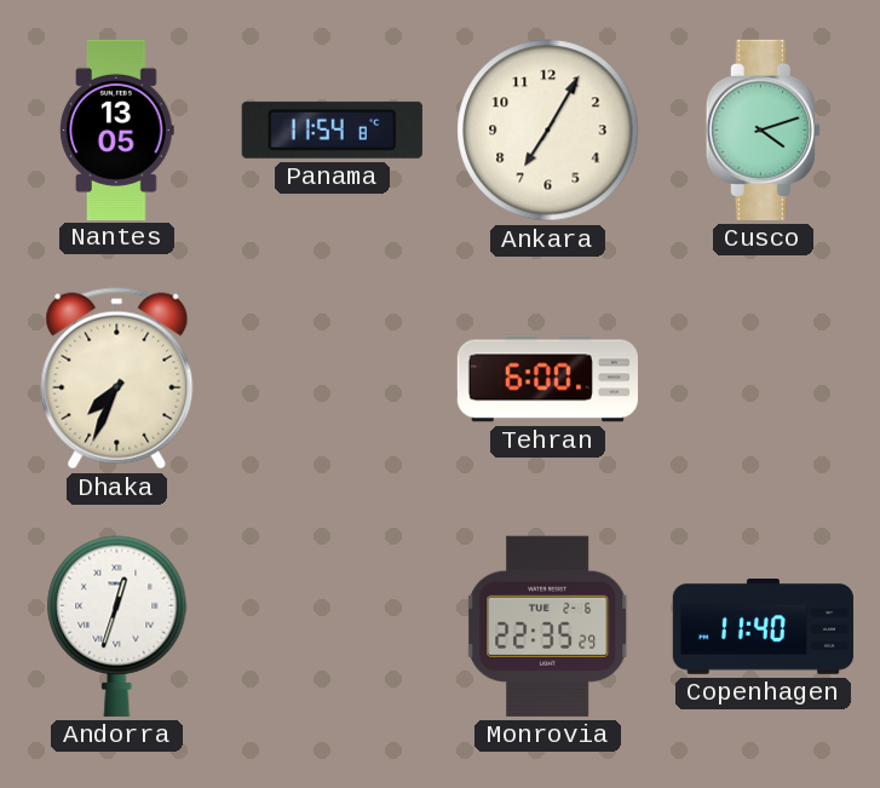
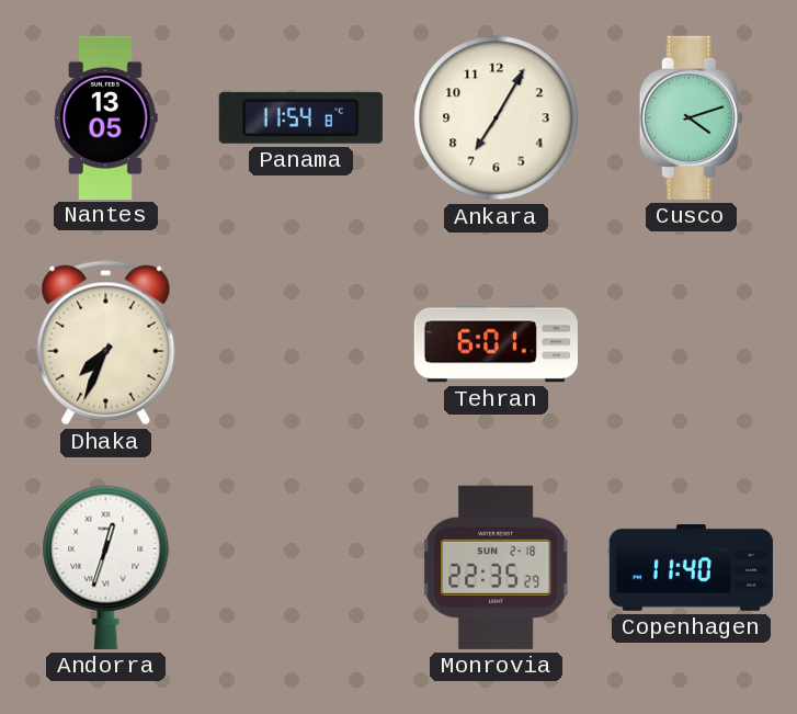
Tehran: 6:00 -> 6:01
Monrovia date: TUE 2-6 -> SUN 2-18
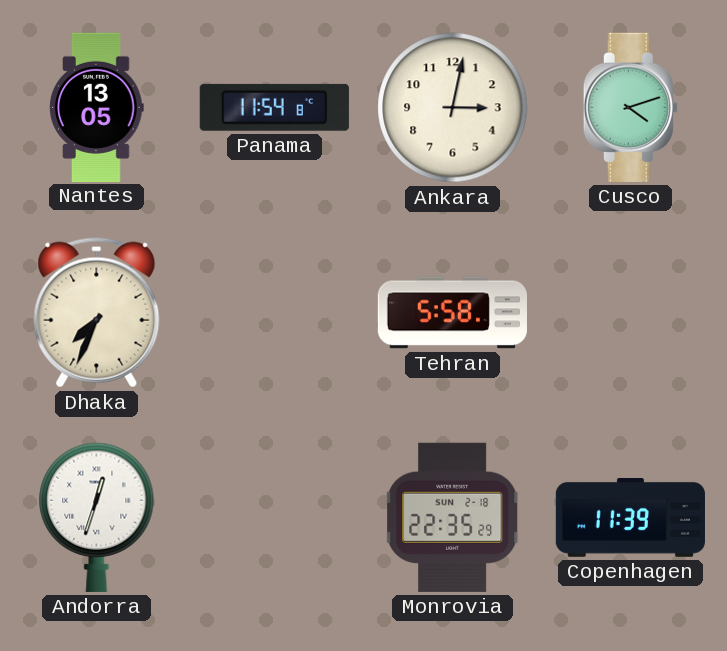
Ankara: 7:05 -> 3:02
Tehran: 6:01 -> 5:58
Copenhagen: 11:40 -> 11:39
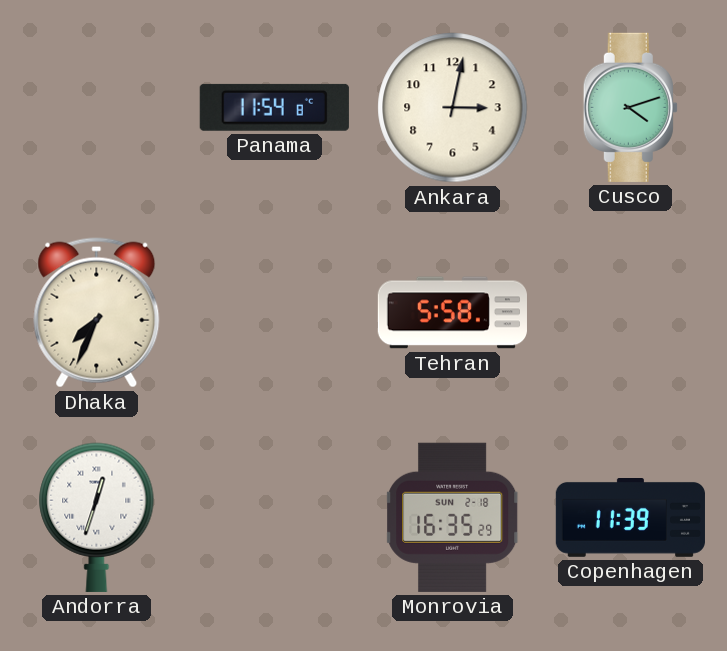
Nantes: 13:05 -> none
Monrovia: 22:35 -> 16:35
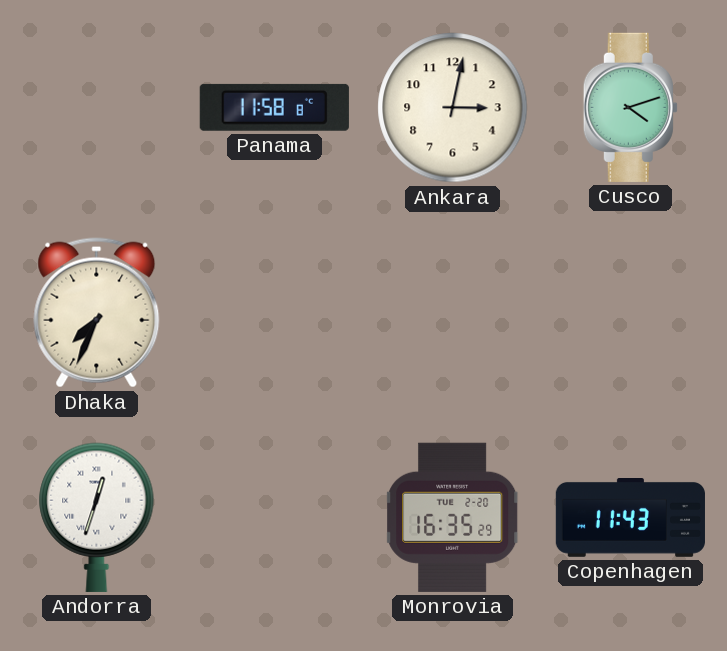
Panama: 11:54 -> 11:58
Tehran: 5:58 -> none
Monrovia date: SUN 2-18 -> TUE 2-20
Copenhagen: 11:39 -> 11:43
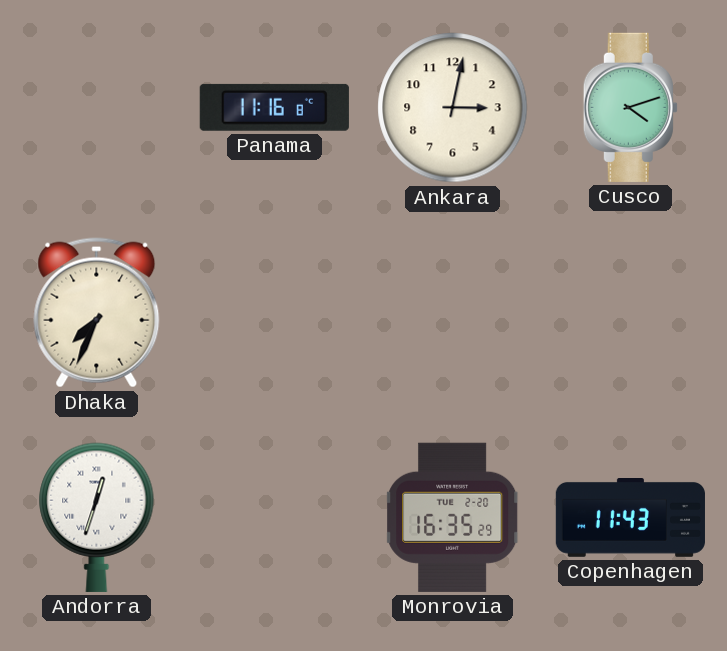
Panama: 11:58 -> 11:16
